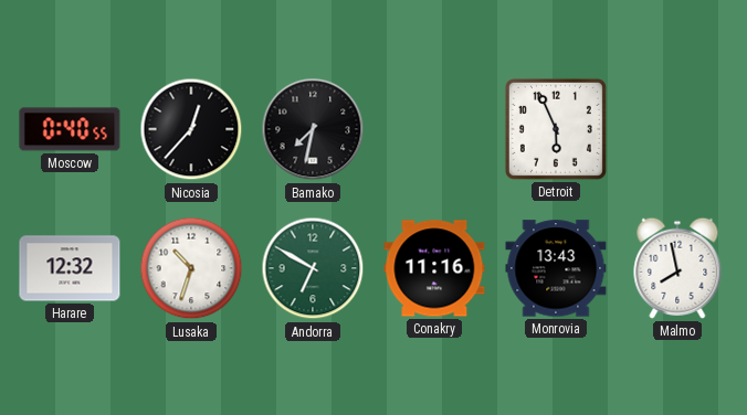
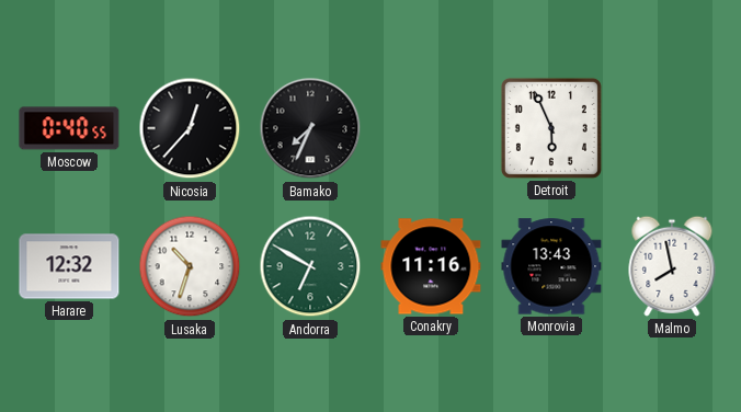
Bamako: 7:32 -> 7:34
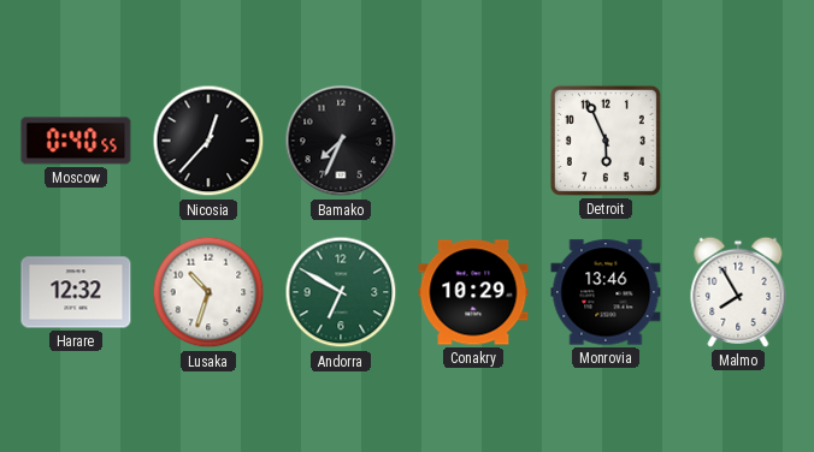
Conakry: 11:16 -> 10:29
Monrovia: 13:43 -> 13:46
Malmo: 7:58 -> 7:55
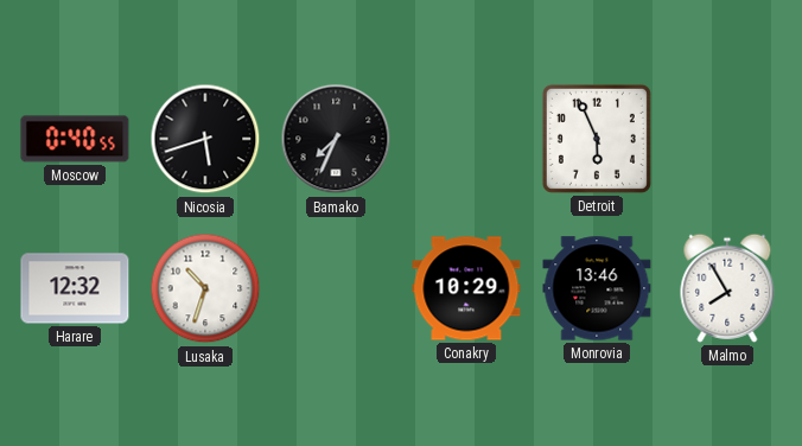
Nicosia: 12:37 -> 5:42
Andorra: 6:50 -> none
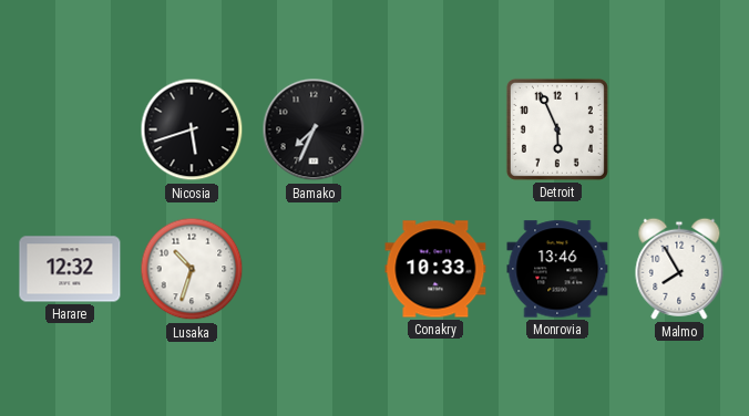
Moscow: 0:40 -> none
Conakry: 10:29 -> 10:33
